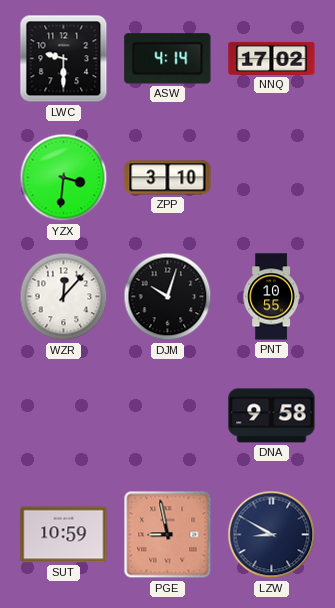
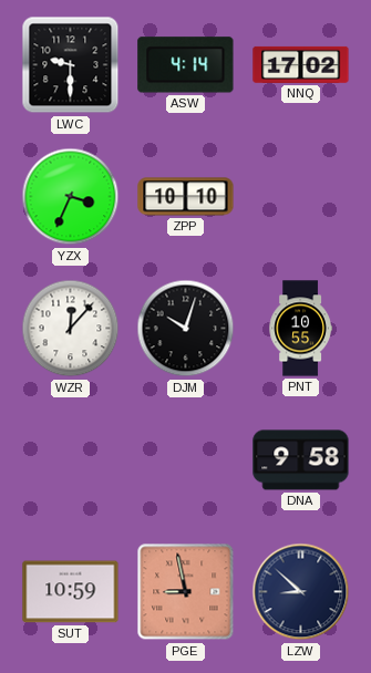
YZX: 3:31 -> 3:34
ZPP: 3:10 -> 10:10
LZW: 8:50 -> 8:52
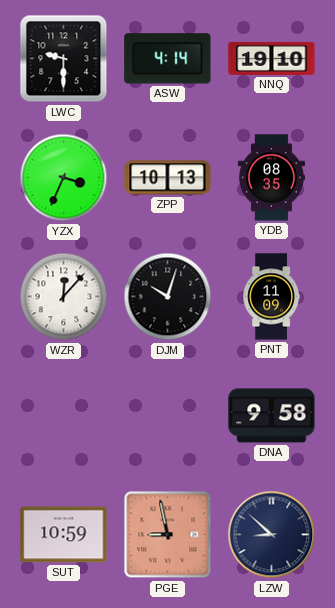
NNQ: 17:02 -> 19:10
ZPP: 10:10 -> 10:13
YDB: none -> 08:35
PNT: 10:55 -> 11:09
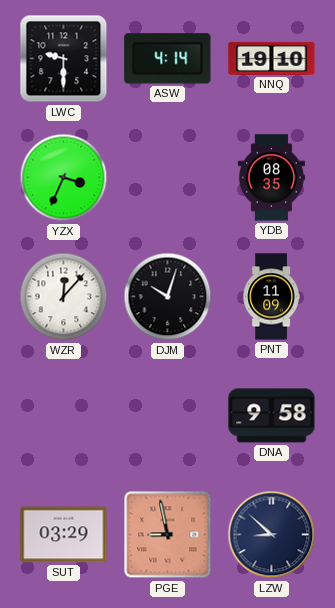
ZPP: 10:13 -> none
SUT: 10:59 -> 03:29
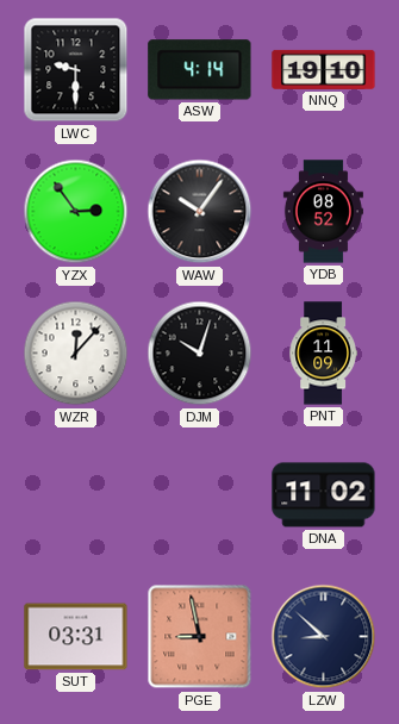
YZX: 3:34 -> 2:54
WAW: none -> 10:06
YDB: 08:35 -> 08:52
DNA: 9:58 -> 11:02
SUT: 03:29 -> 03:31
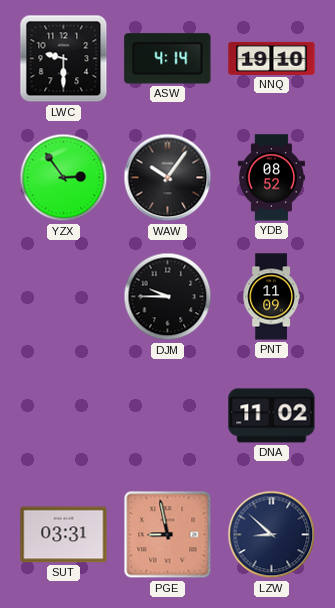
WZR: 12:07 -> none
DJM: 10:03 -> 9:45
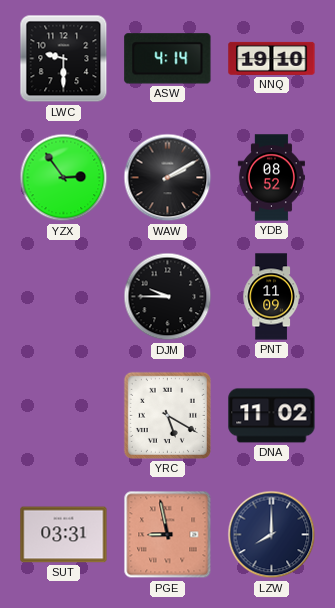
WAW: 10:06 -> 2:10
YRC: none -> 5:20
LZW: 8:52 -> 8:00
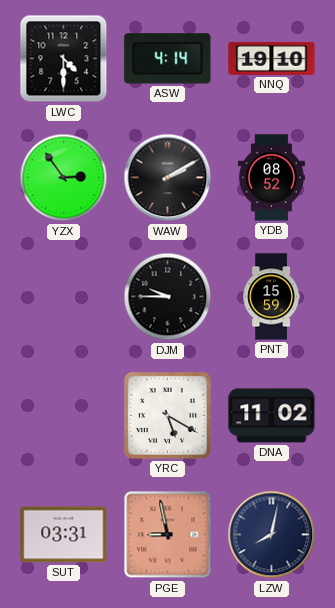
LWC: 9:30 -> 4:30
PNT: 11:09 -> 15:59
LZW: 8:00 -> 8:02
